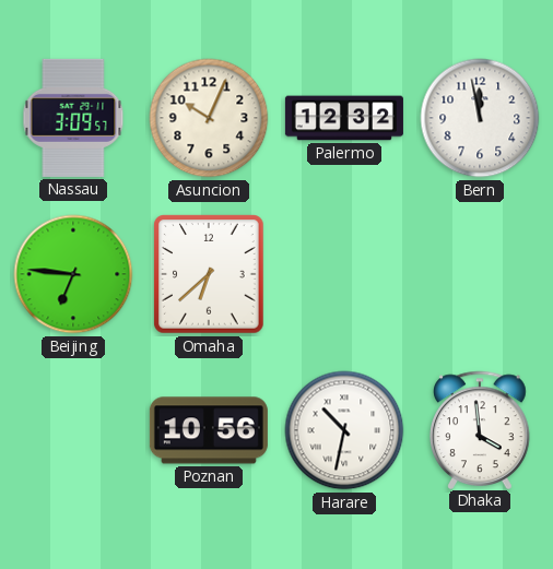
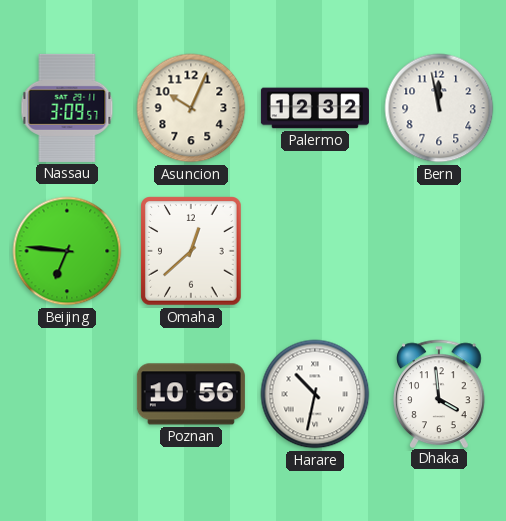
Omaha: 6:38 -> 12:38
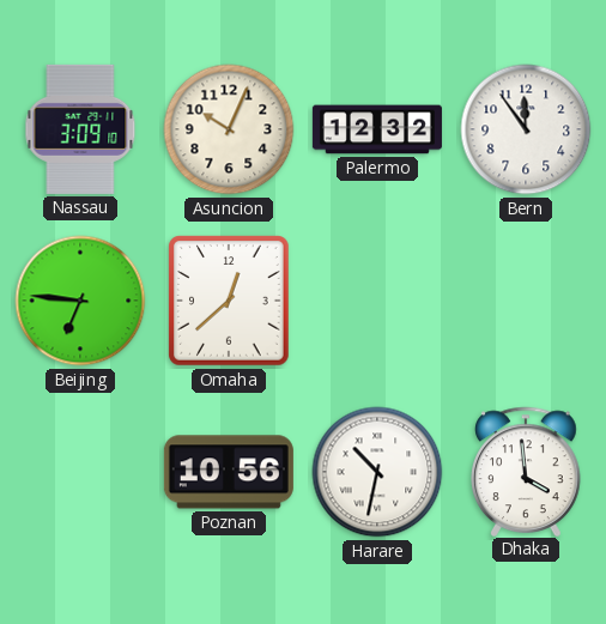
Nassau: 3:09:57 -> 3:09:10
Bern: 11:58 -> 11:54
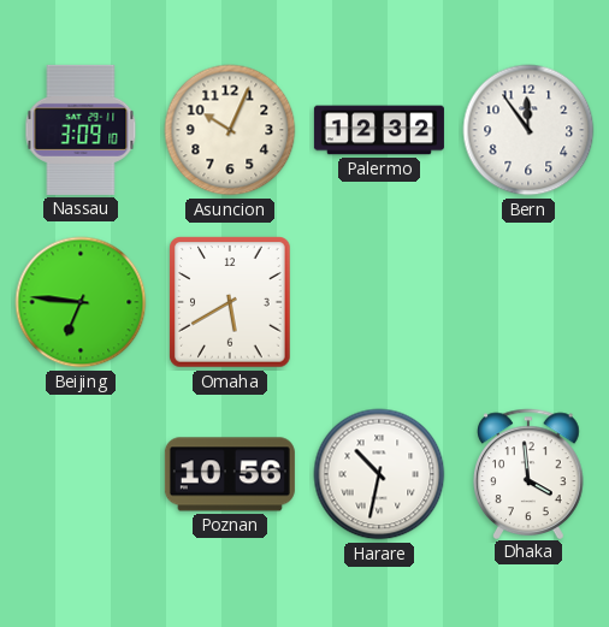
Omaha: 12:38 -> 5:40
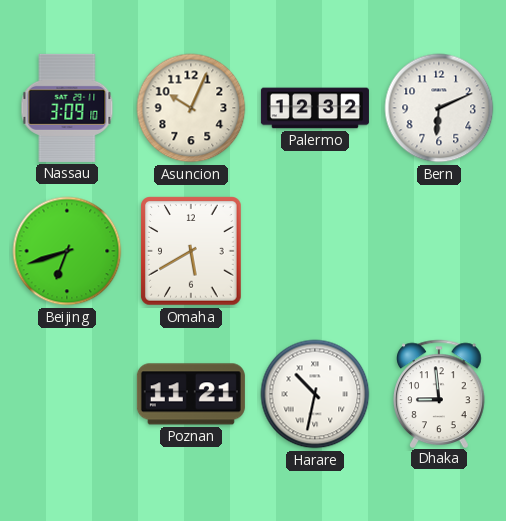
Bern: 11:54 -> 6:11
Beijing: 6:46 -> 6:42
Poznan: 10:56 -> 11:21
Dhaka: 3:59 -> 8:59
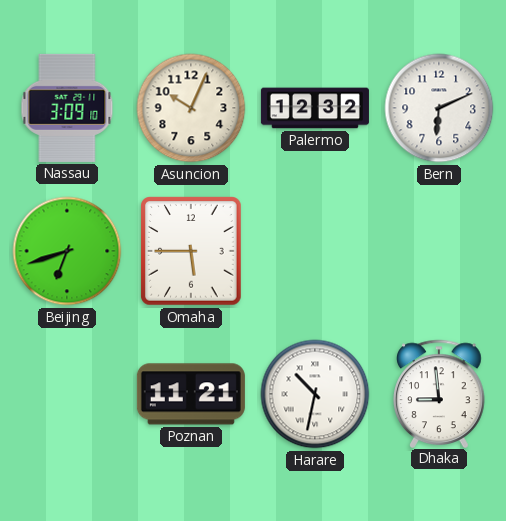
Omaha: 5:40 -> 5:45
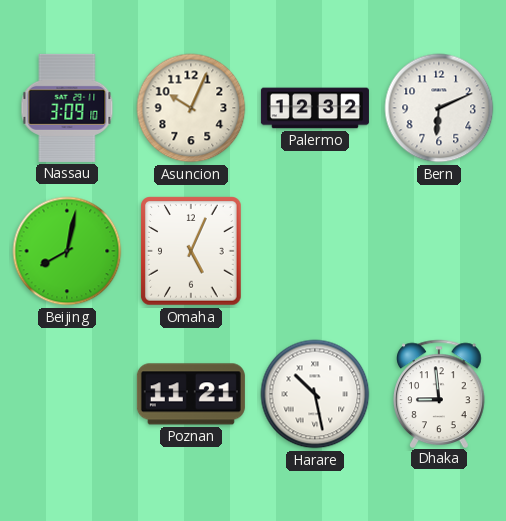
Beijing: 6:42 -> 8:02
Omaha: 5:45 -> 5:04
Harare: 10:32 -> 10:28
